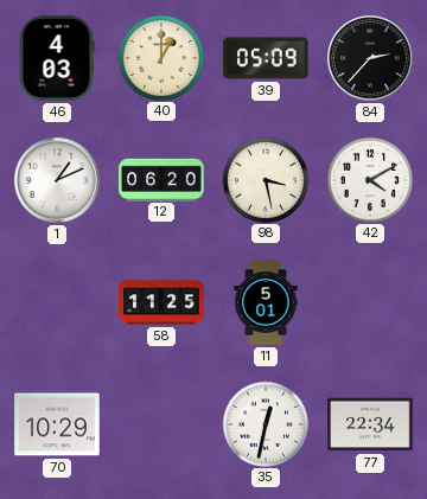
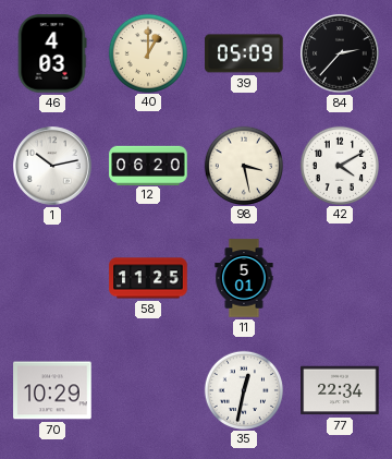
1: 1:11 -> 10:13
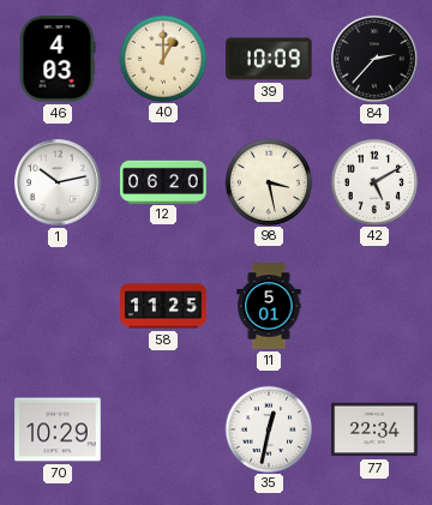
39: 05:09 -> 10:09
42: 4:10 -> 5:10
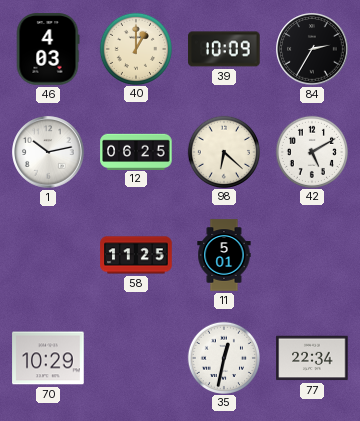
84: 2:37 -> 2:35
12: 06:20 -> 06:25
98: 3:28 -> 6:22
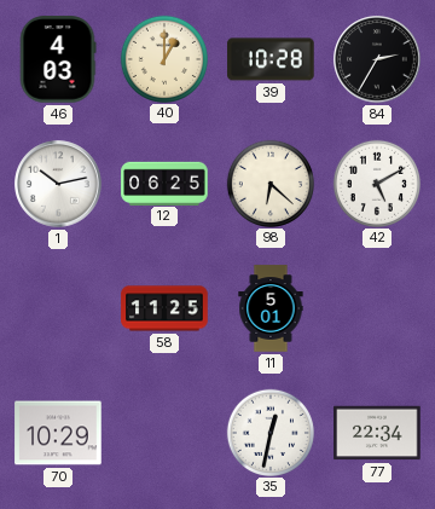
39: 10:09 -> 10:28
